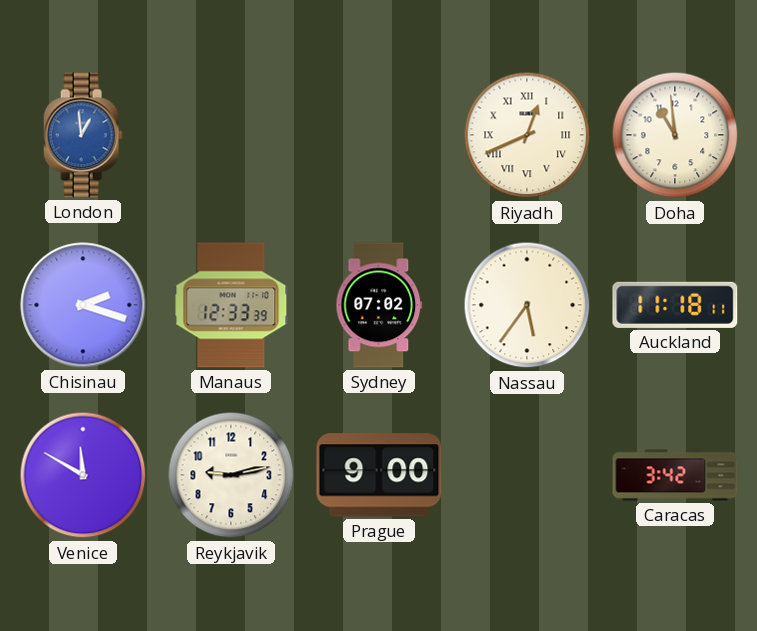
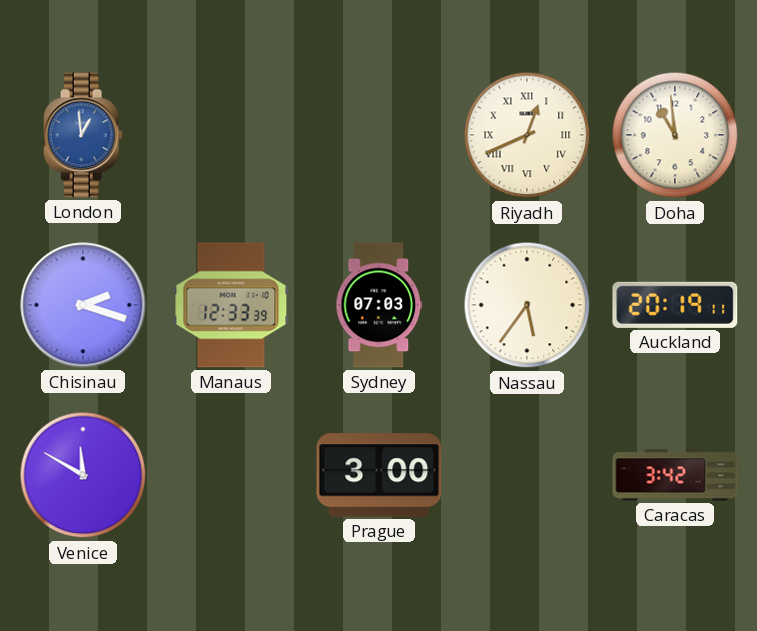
Sydney: 07:02 -> 07:03
Auckland: 11:18 -> 20:19
Reykjavik: 9:13 -> none
Prague: 9:00 -> 3:00
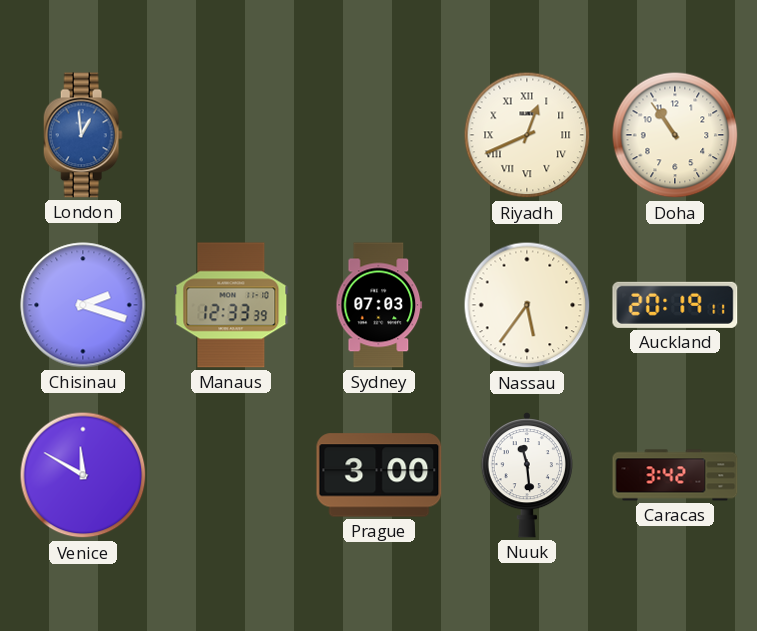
Doha: 10:59 -> 10:54
Nuuk: none -> 11:29
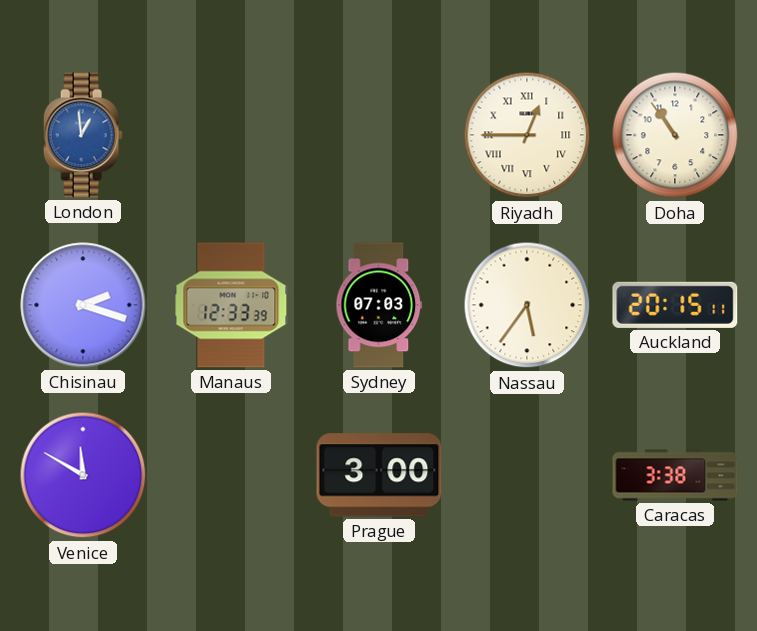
Riyadh: 12:41 -> 12:45
Auckland: 20:19 -> 20:15
Nuuk: 11:29 -> none
Caracas: 3:42 -> 3:38
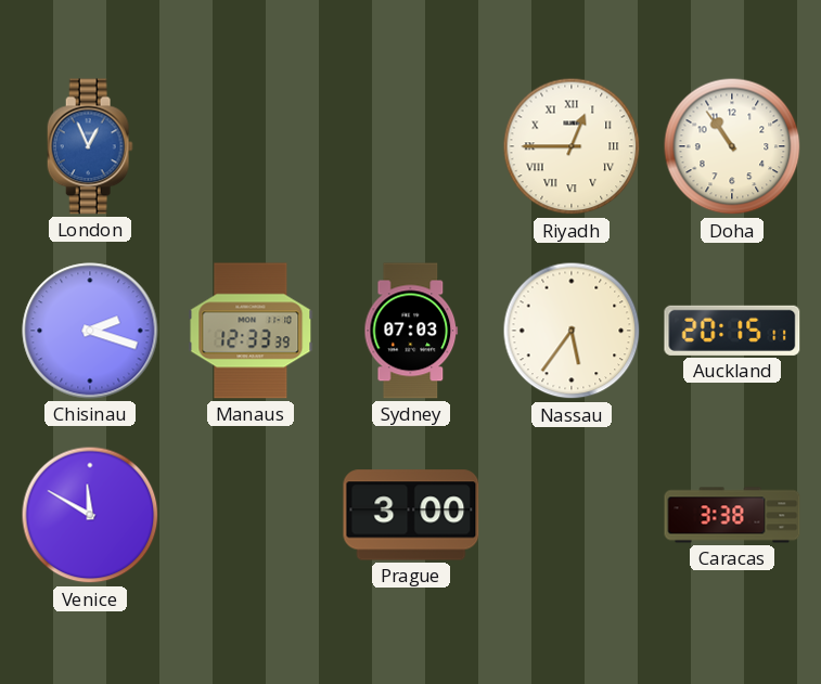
London: 12:59 -> 12:56
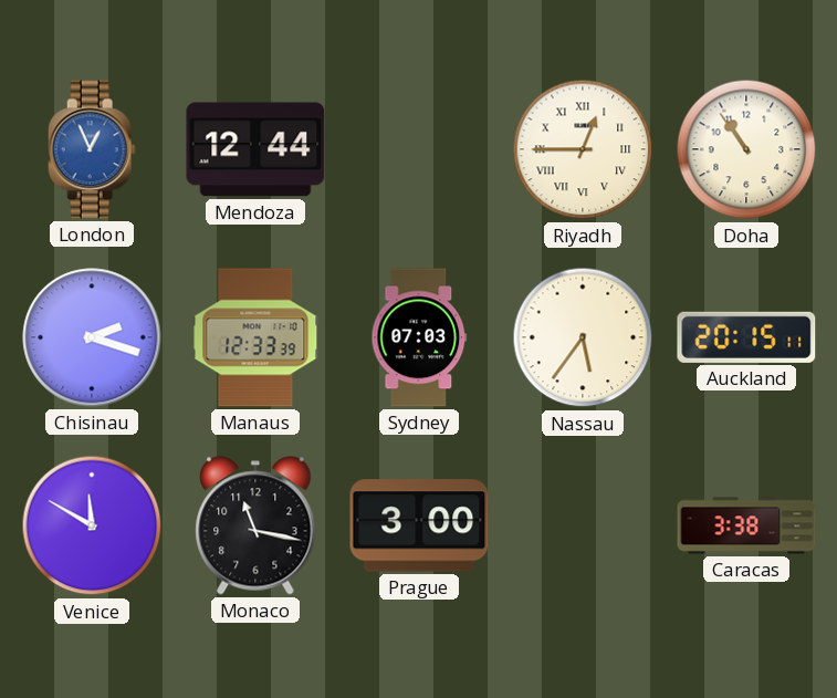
Mendoza: none -> 12:44
Monaco: none -> 11:17
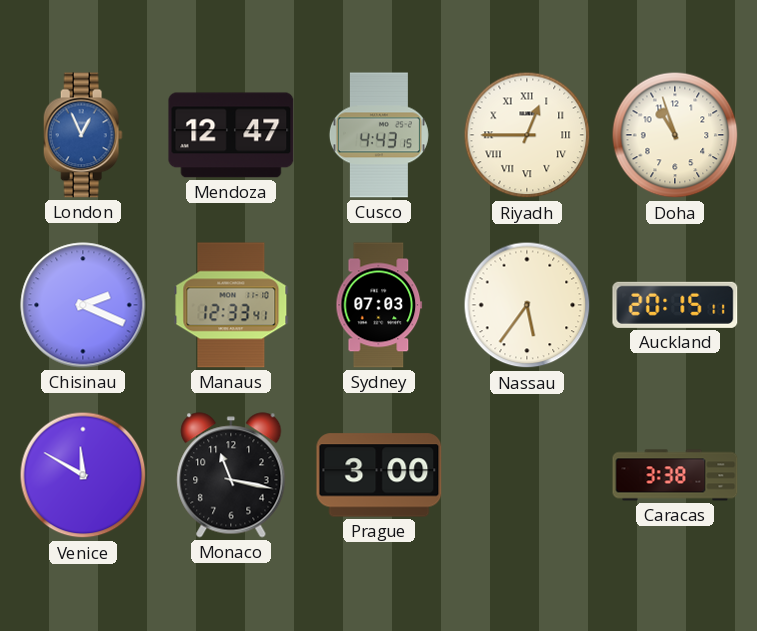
Mendoza: 12:44 -> 12:47
Cusco: none -> 4:43
Doha: 10:54 -> 10:57
Chisinau: 2:18 -> 2:19
Manaus: 12:33:39 -> 12:33:41
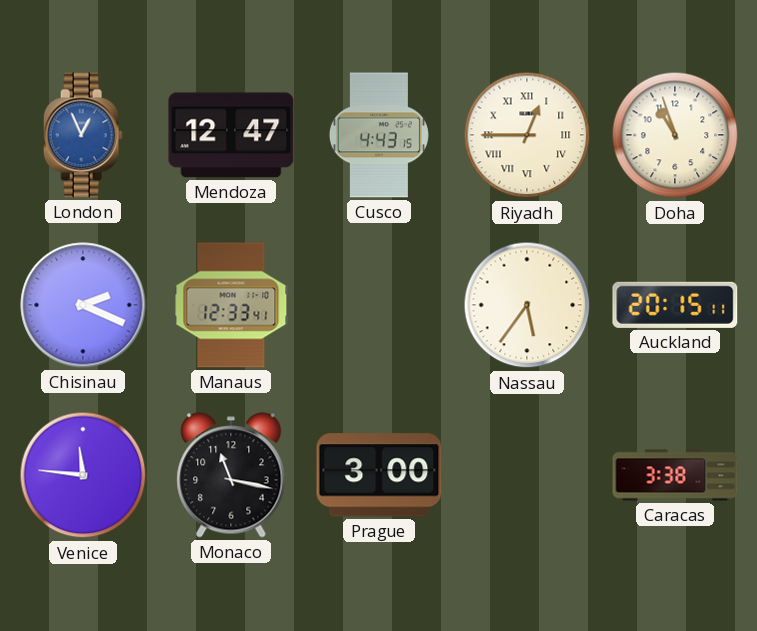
Sydney: 07:03 -> none
Venice: 11:50 -> 11:46
